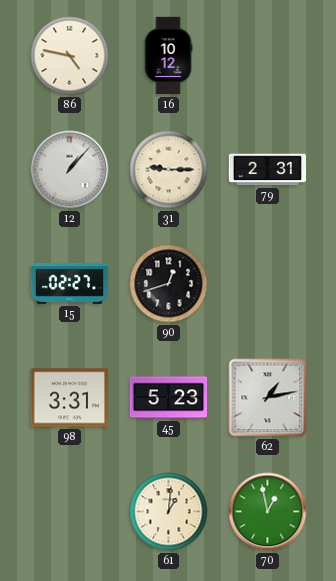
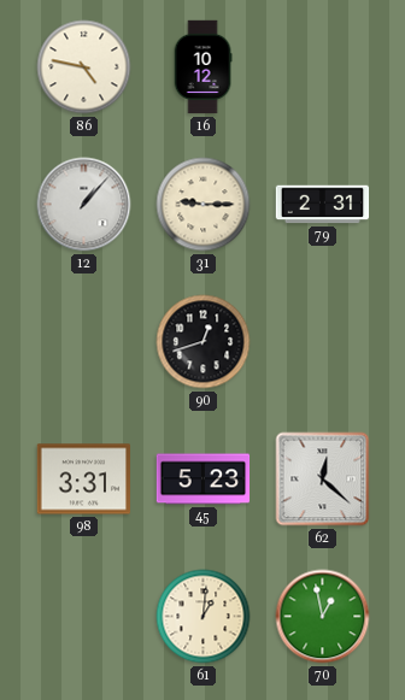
15: 02:27 -> none
62: 1:13 -> 12:22
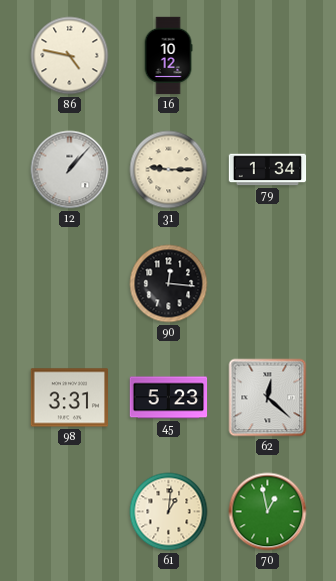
79: 2:31 -> 1:34
90: 12:42 -> 12:16
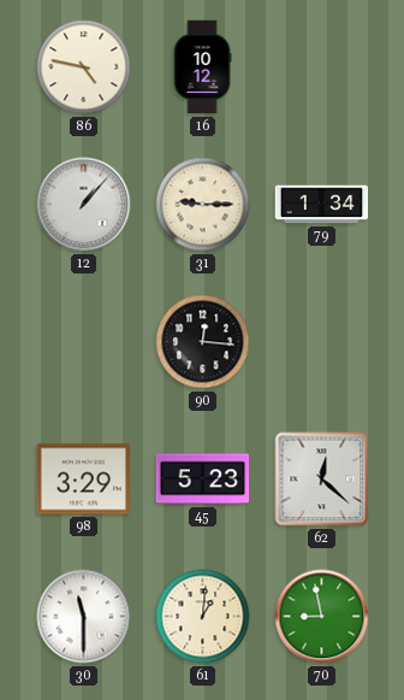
98: 3:31 -> 3:29
30: none -> 11:30
70: 12:58 -> 8:58
